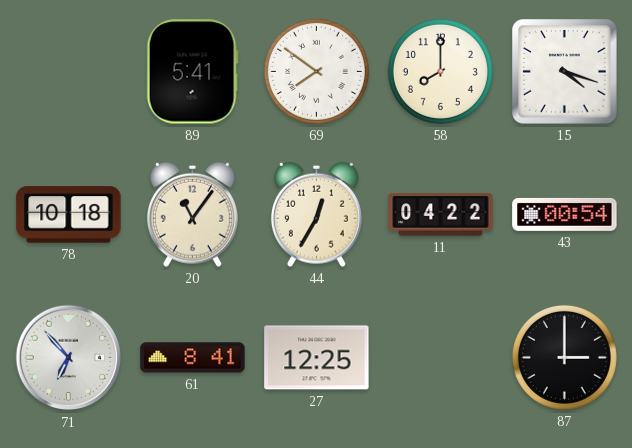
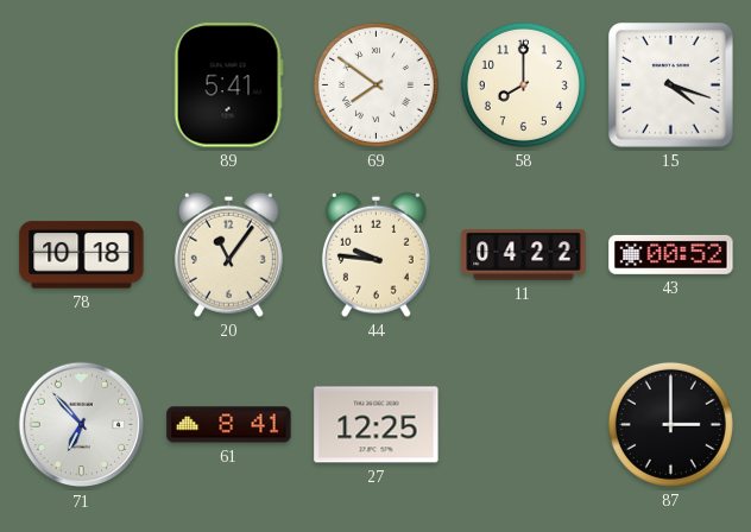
44: 12:35 -> 9:46
43: 00:54 -> 00:52
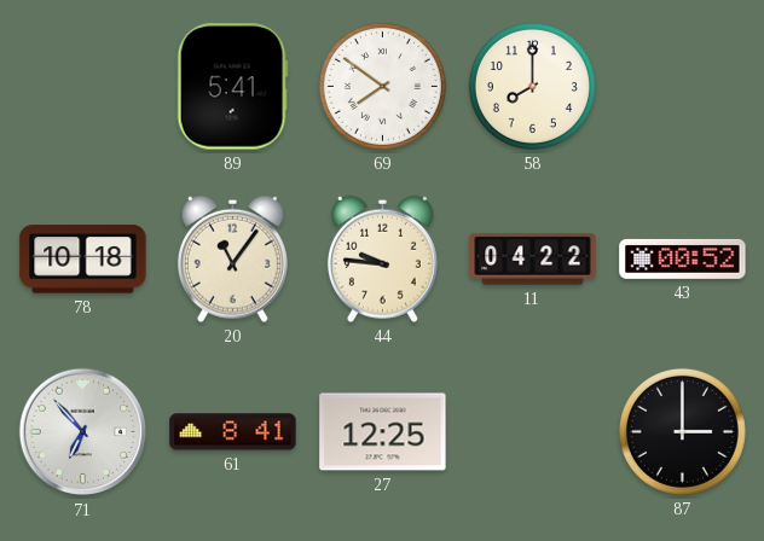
15: 4:18 -> none
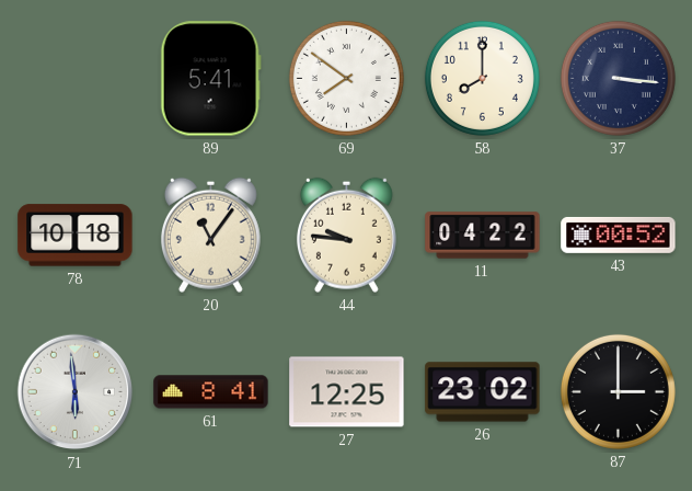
37: none -> 3:16
71: 6:53 -> 5:59
26: none -> 23:02
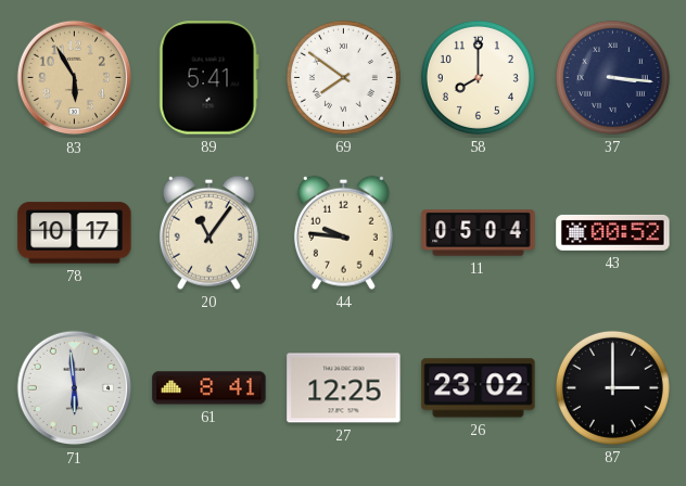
83: none -> 5:55
78: 10:18 -> 10:17
11: 04:22 -> 05:04
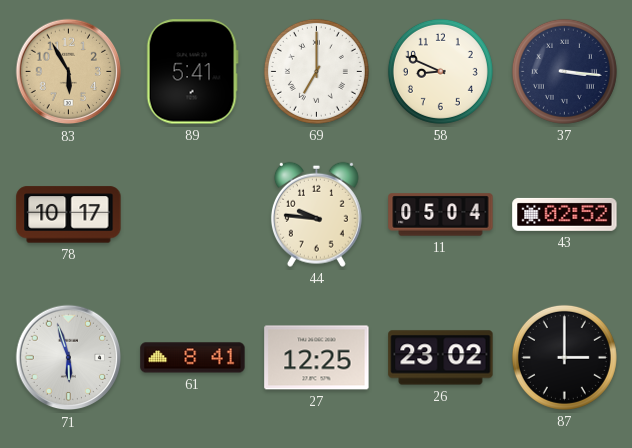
69: 7:51 -> 7:00
58: 8:00 -> 8:49
20: 11:06 -> none
43: 00:52 -> 02:52
71: 5:59 -> 5:57
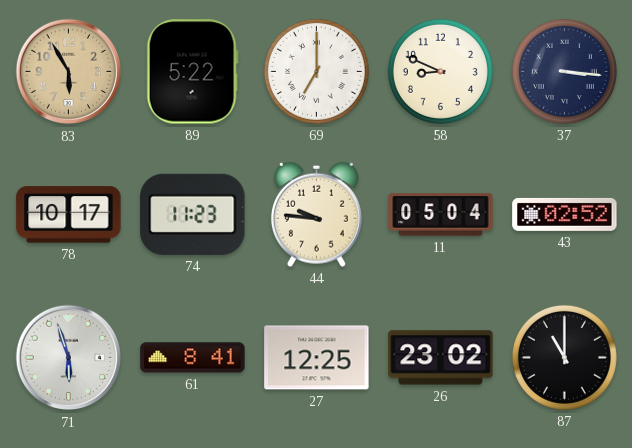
89: 5:41 -> 5:22
74: none -> 11:23
87: 3:00 -> 11:00
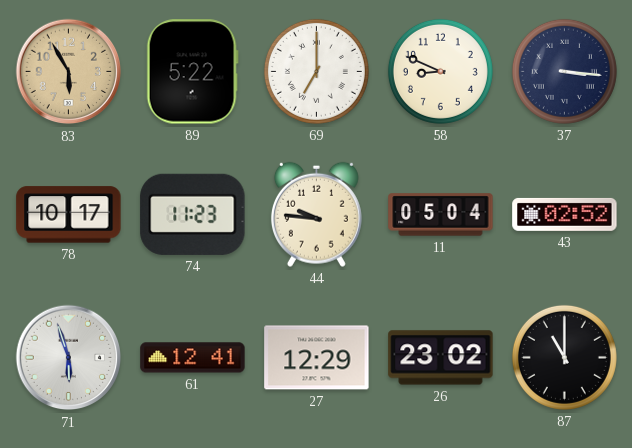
61: 8:41 -> 12:41
27: 12:25 -> 12:29
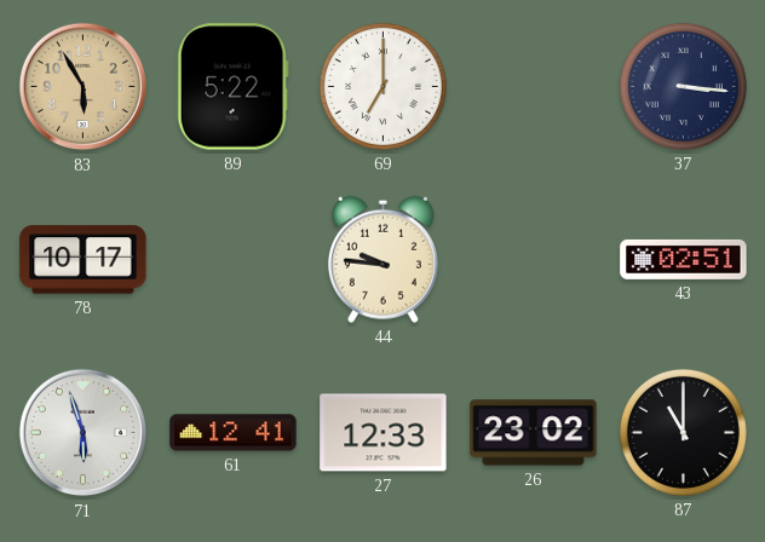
58: 8:49 -> none
74: 11:23 -> none
11: 05:04 -> none
43: 02:52 -> 02:51
27: 12:29 -> 12:33
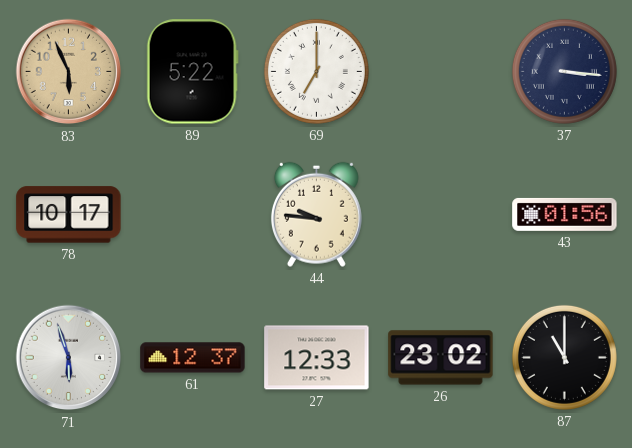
83: 5:55 -> 5:56
43: 02:51 -> 01:56
61: 12:41 -> 12:37
